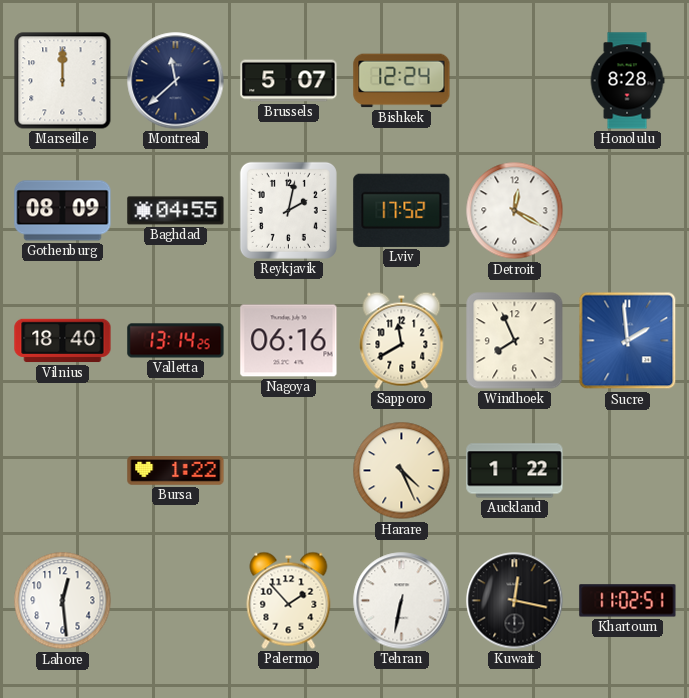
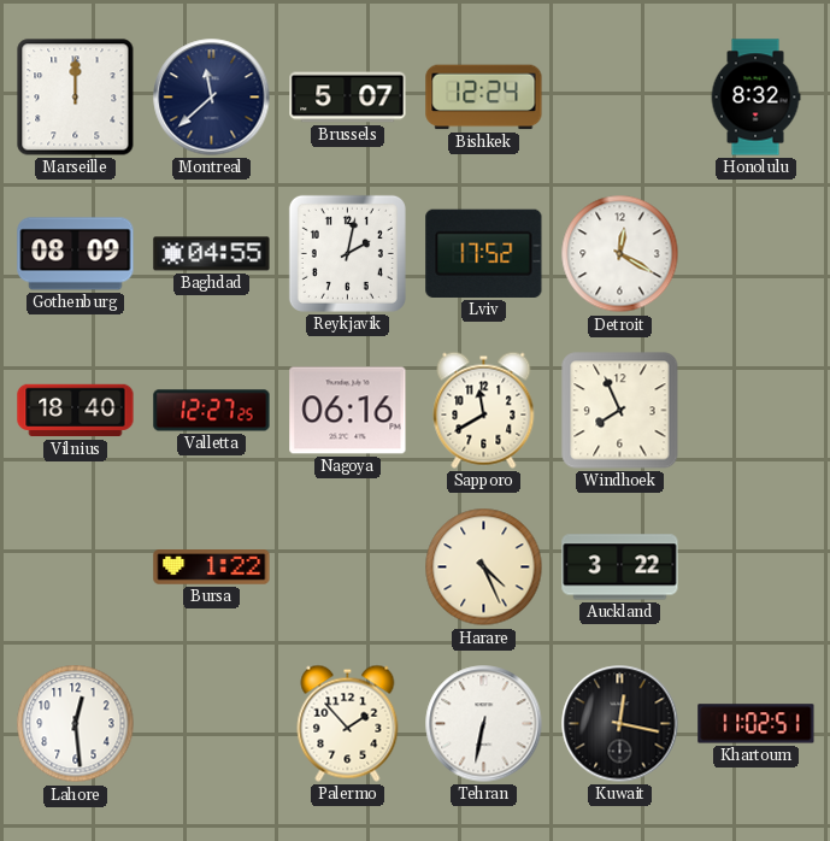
Honolulu: 8:28 -> 8:32
Valletta: 13:14 -> 12:27
Sucre: 1:59 -> none
Auckland: 1:22 -> 3:22
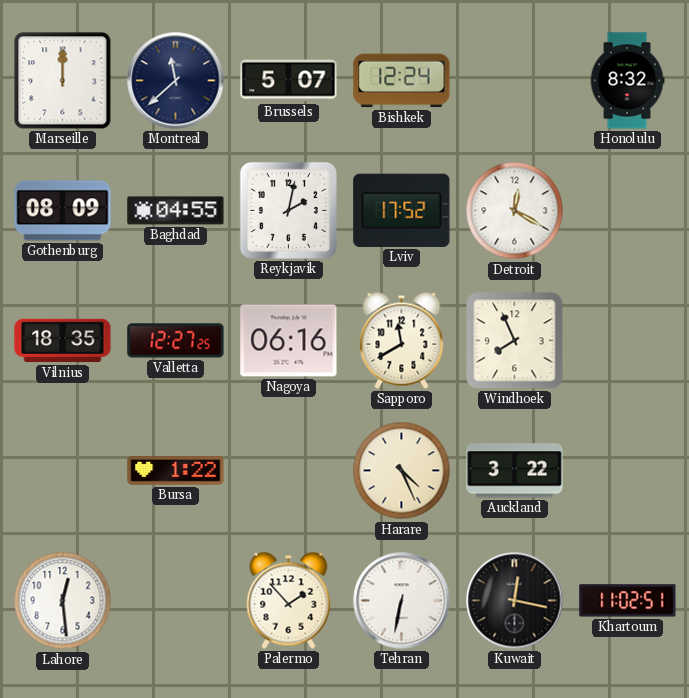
Vilnius: 18:40 -> 18:35
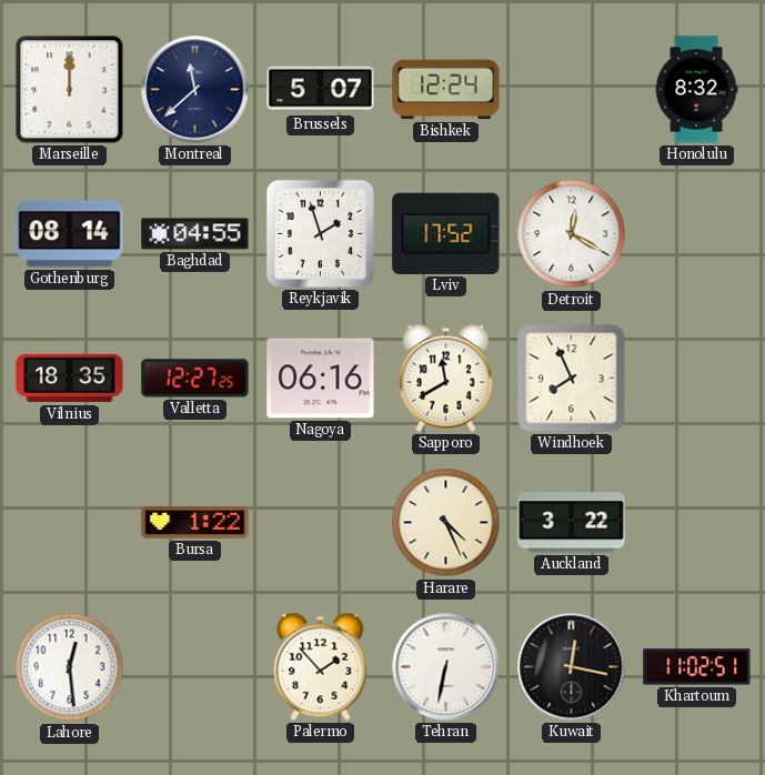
Gothenburg: 08:09 -> 08:14
Reykjavik: 2:02 -> 1:57
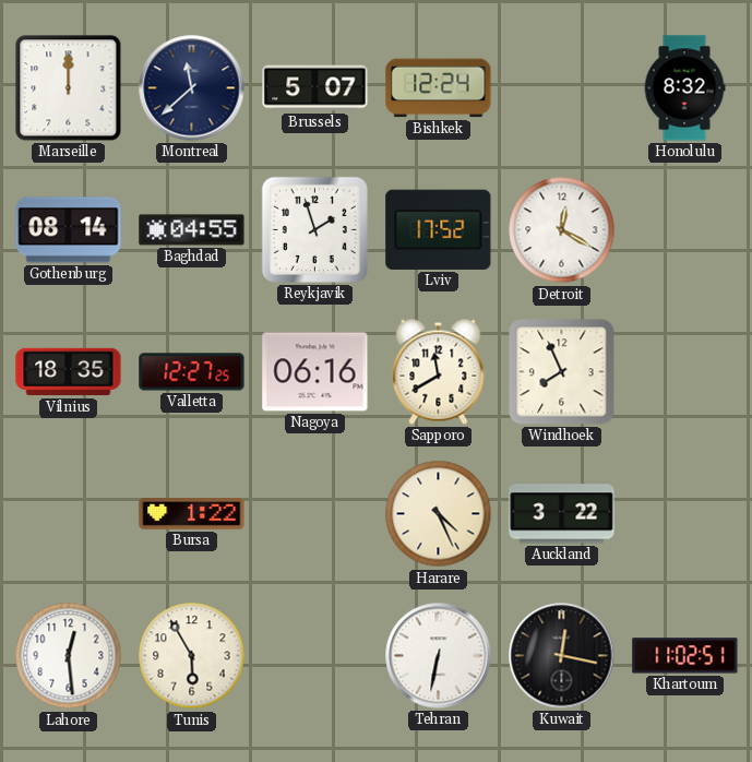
Tunis: none -> 5:55
Palermo: 1:53 -> none
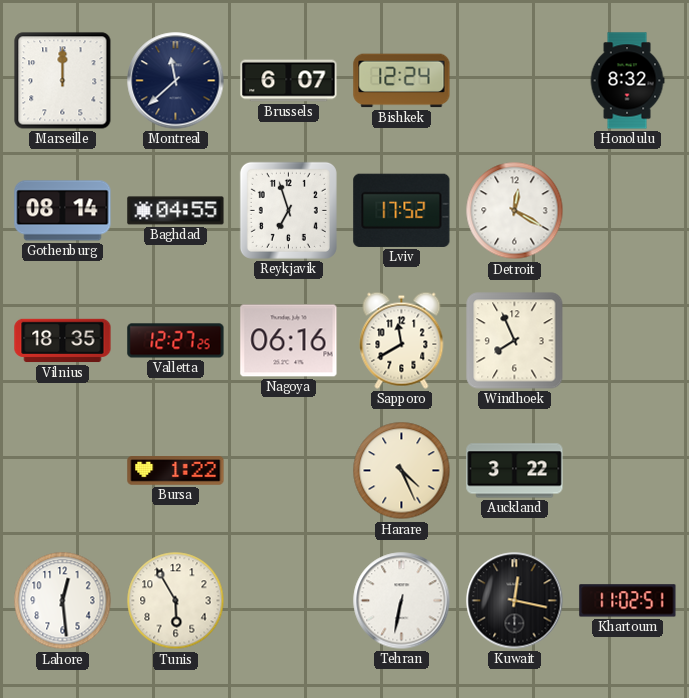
Brussels: 5:07 -> 6:07
Reykjavik: 1:57 -> 6:57
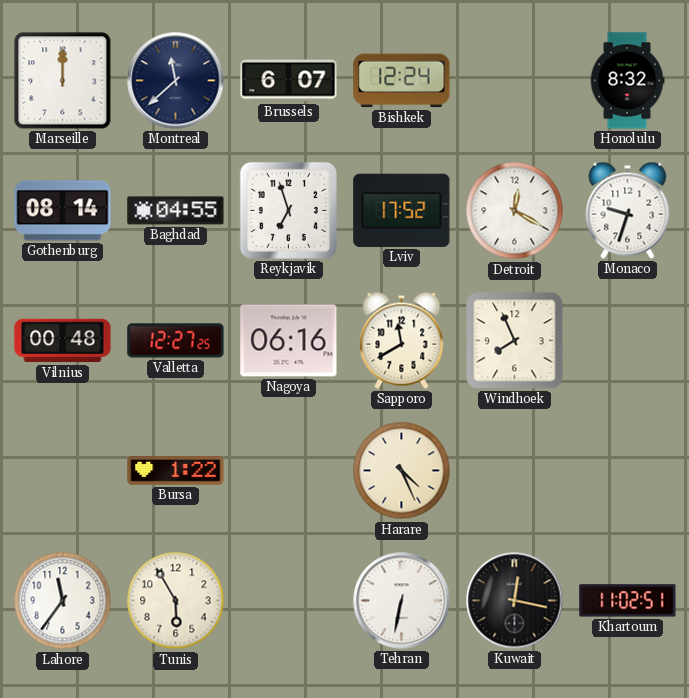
Monaco: none -> 9:33
Vilnius: 18:35 -> 00:48
Auckland: 3:22 -> none
Lahore: 12:29 -> 11:36
